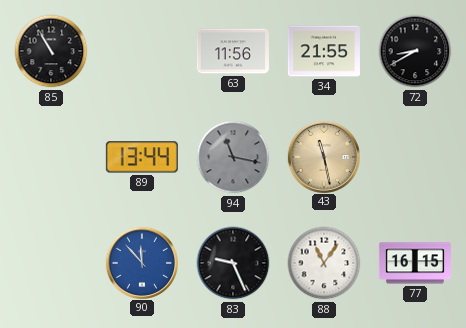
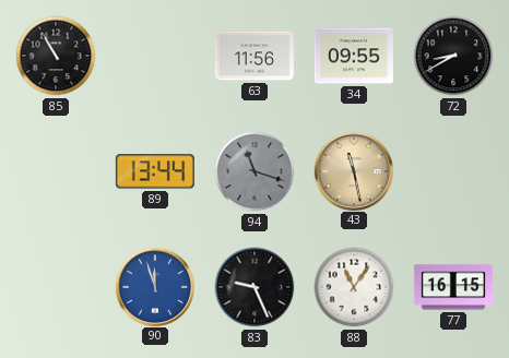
34: 21:55 -> 09:55
94: 11:17 -> 11:18
90: 11:53 -> 11:57
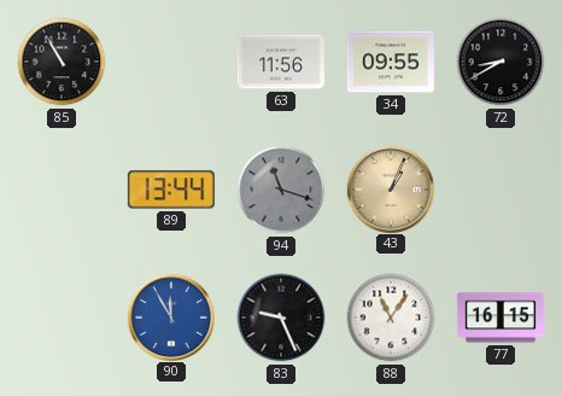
43: 11:28 -> 1:04
90: 11:57 -> 11:55
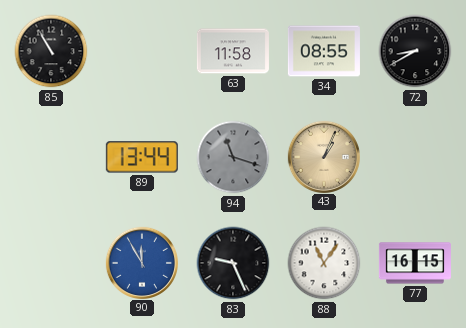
63: 11:56 -> 11:58
34: 09:55 -> 08:55
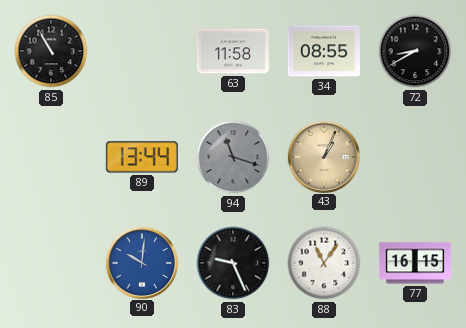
90: 11:55 -> 10:01
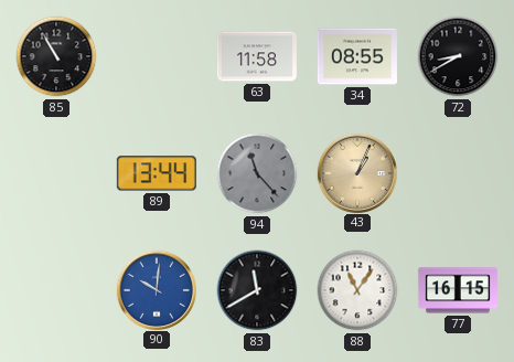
94: 11:18 -> 11:23
83: 9:26 -> 11:40
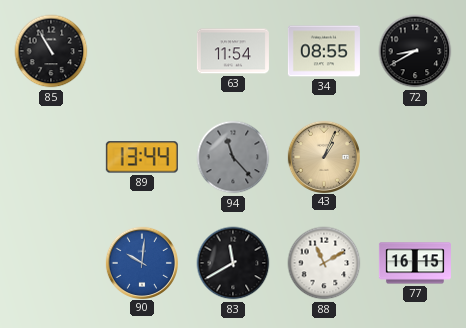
63: 11:58 -> 11:54
88: 11:06 -> 11:10
